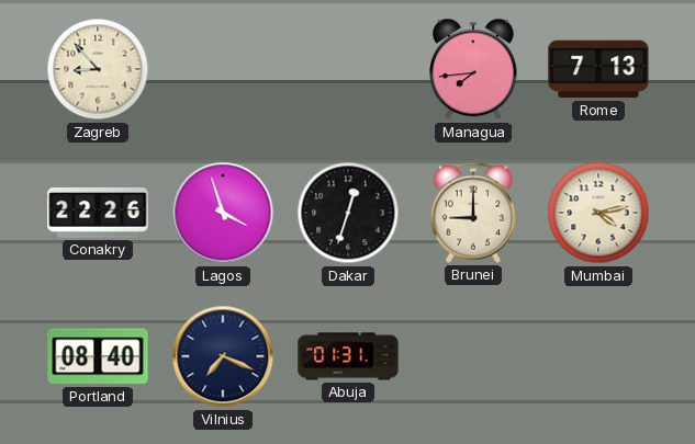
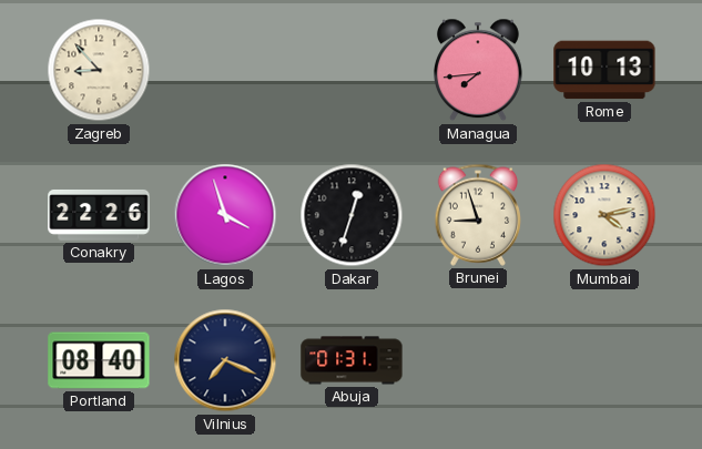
Rome: 7:13 -> 10:13
Brunei: 9:00 -> 8:57
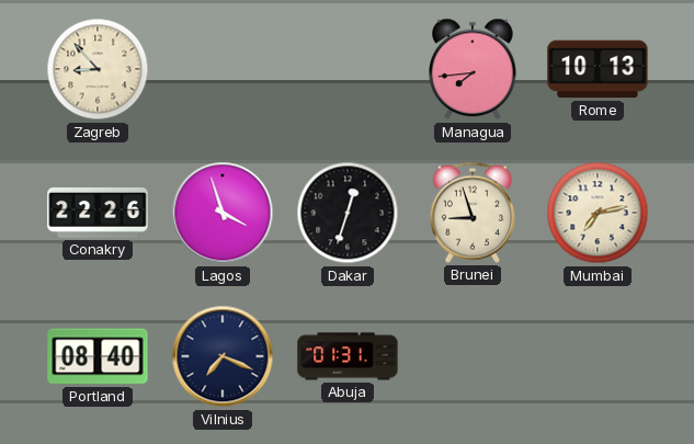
Mumbai: 4:13 -> 7:13
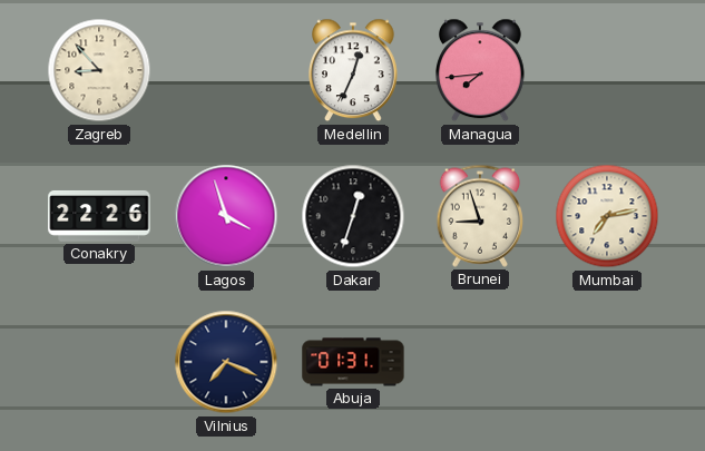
Medellin: none -> 12:34
Rome: 10:13 -> none
Portland: 08:40 -> none
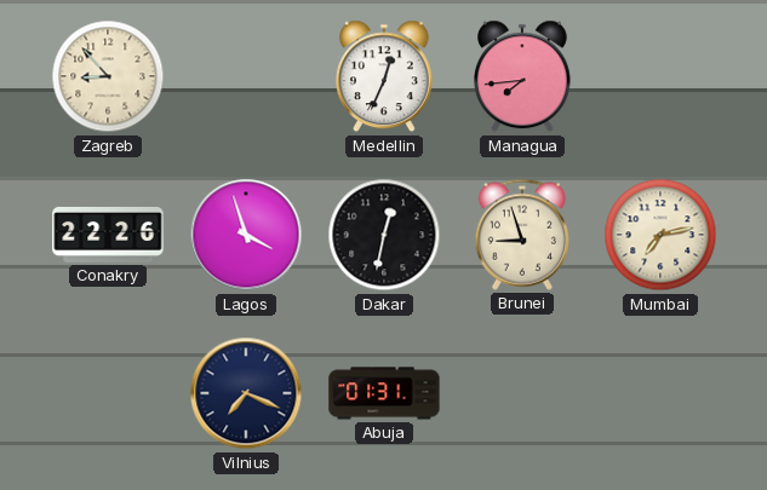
Dakar: 12:33 -> 12:32
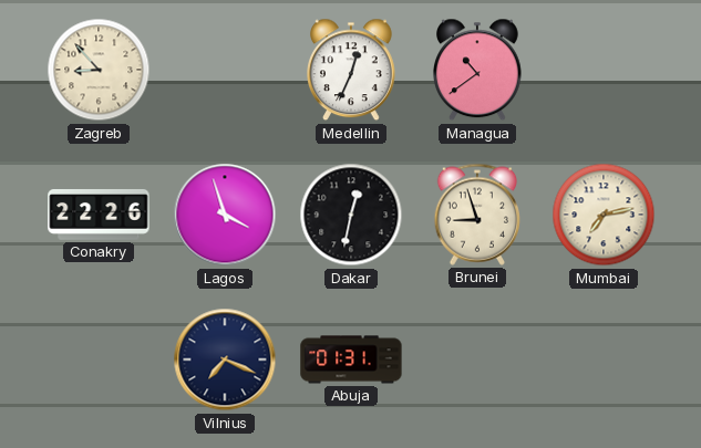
Managua: 7:44 -> 10:39
